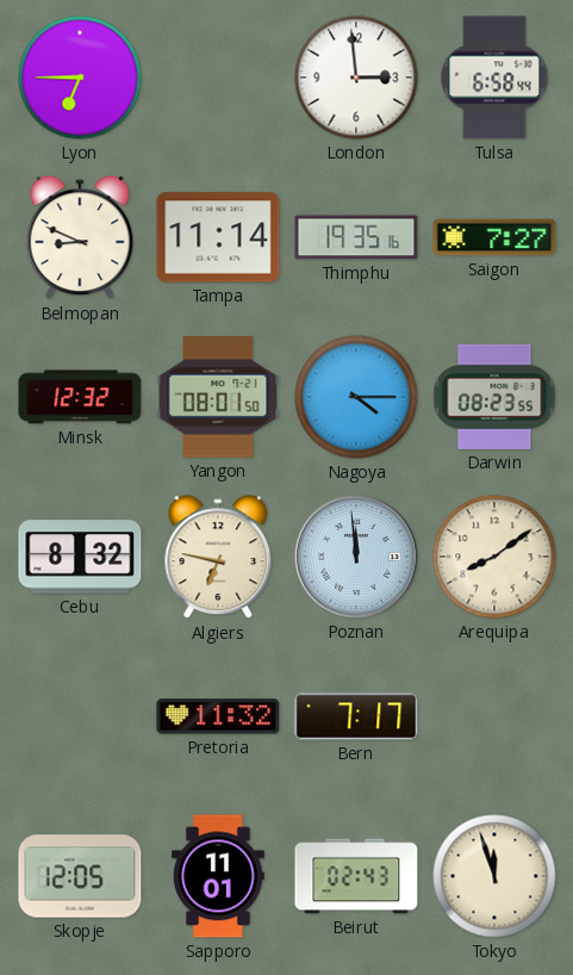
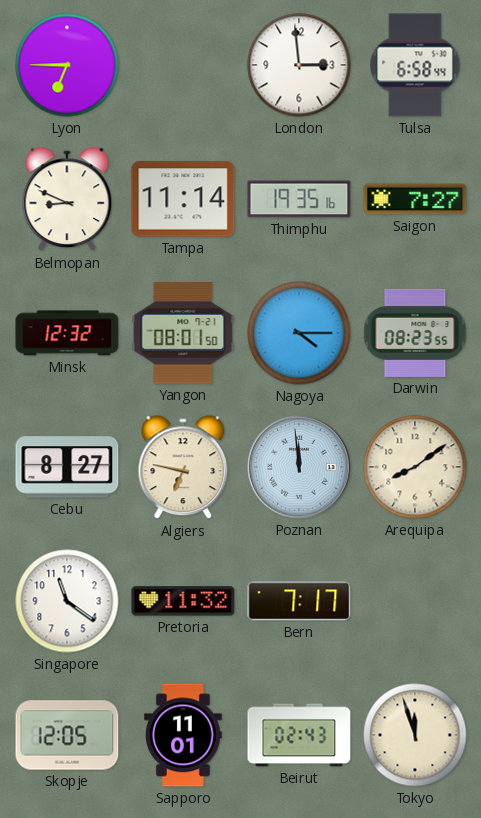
Cebu: 8:32 -> 8:27
Singapore: none -> 11:21
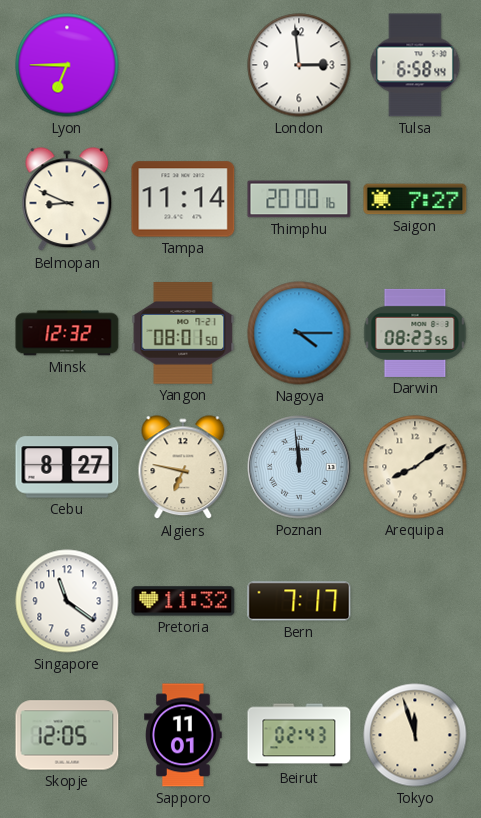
Thimphu: 19:35 -> 20:00
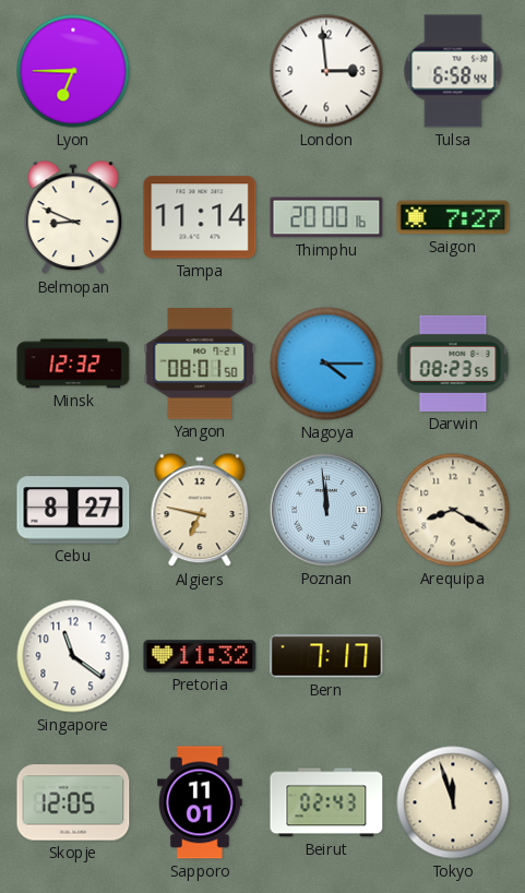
Arequipa: 8:09 -> 8:20
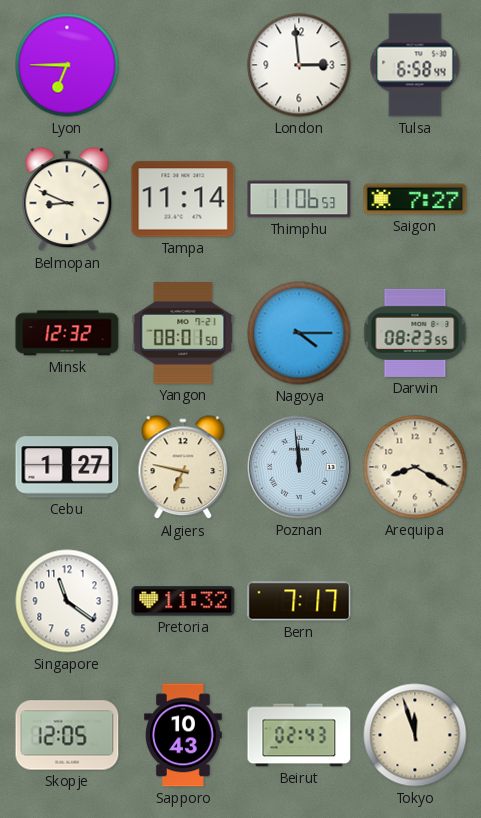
Thimphu: 20:00 -> 11:06
Cebu: 8:27 -> 1:27
Sapporo: 11:01 -> 10:43
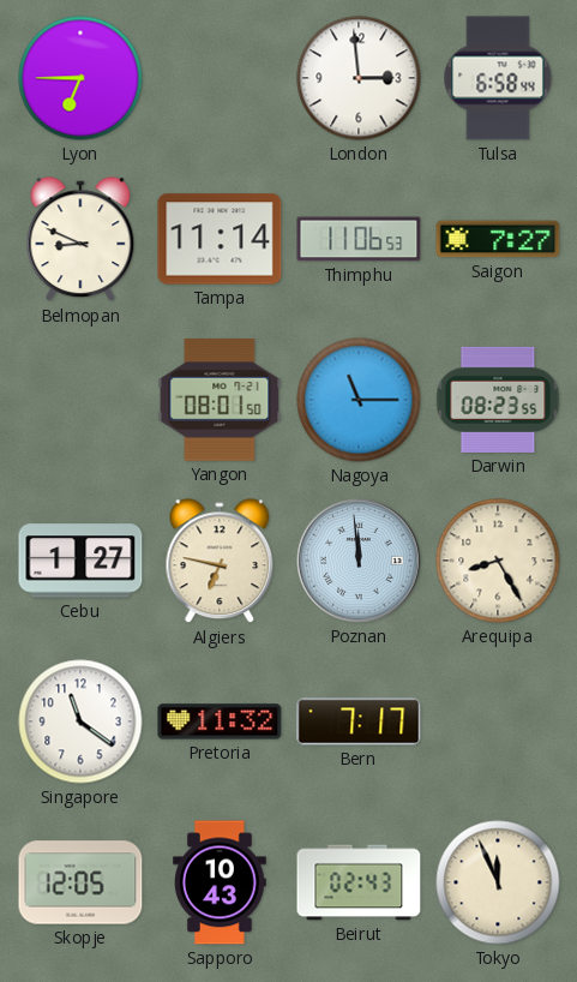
Minsk: 12:32 -> none
Nagoya: 4:15 -> 11:15
Arequipa: 8:20 -> 8:25
Tokyo: 11:57 -> 11:56
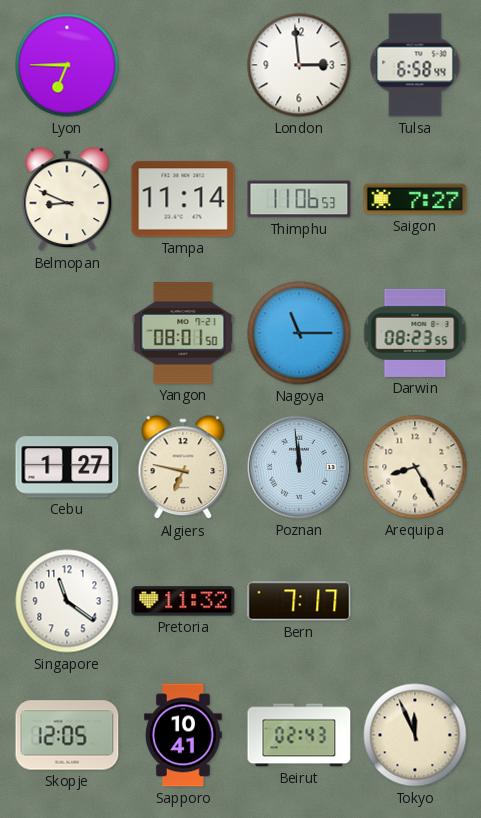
Sapporo: 10:43 -> 10:41
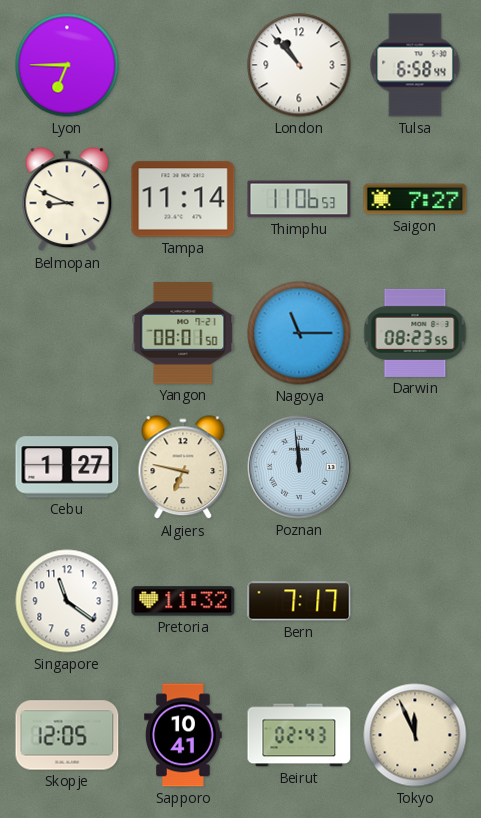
London: 2:59 -> 10:53
Arequipa: 8:25 -> none
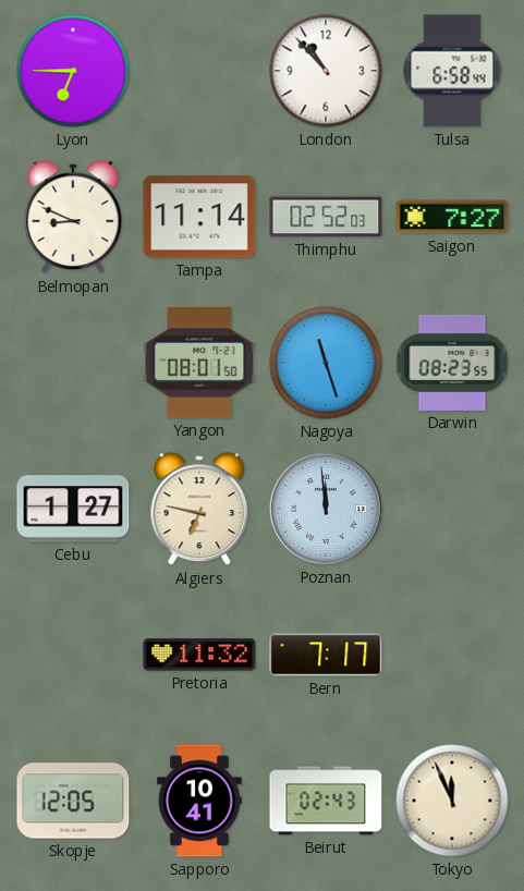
Thimphu: 11:06 -> 02:52
Nagoya: 11:15 -> 11:27
Singapore: 11:21 -> none
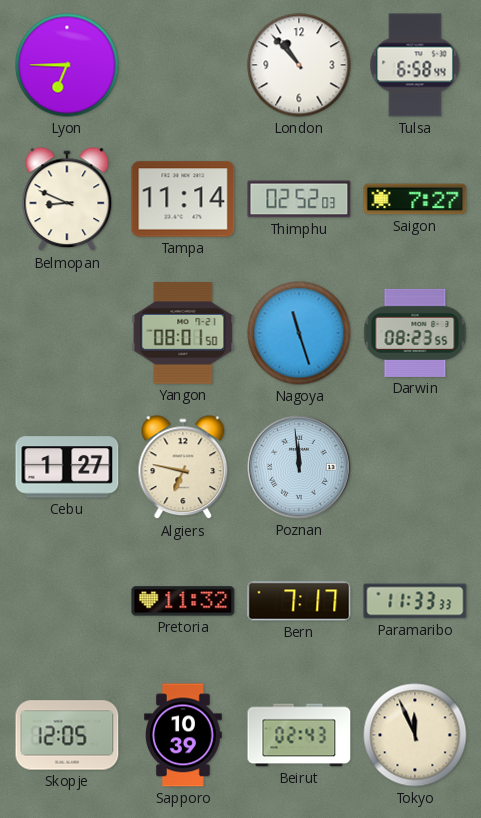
Paramaribo: none -> 11:33
Sapporo: 10:41 -> 10:39
